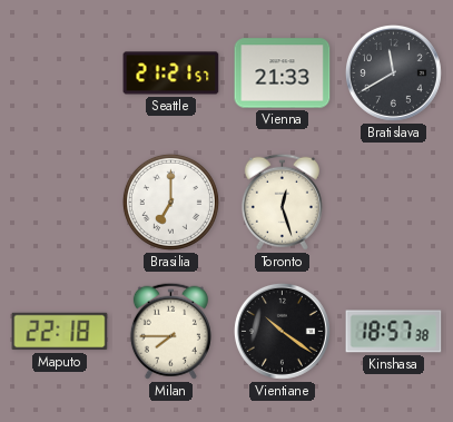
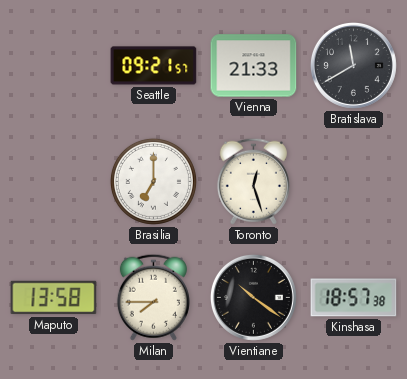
Seattle: 21:21 -> 09:21
Maputo: 22:18 -> 13:58
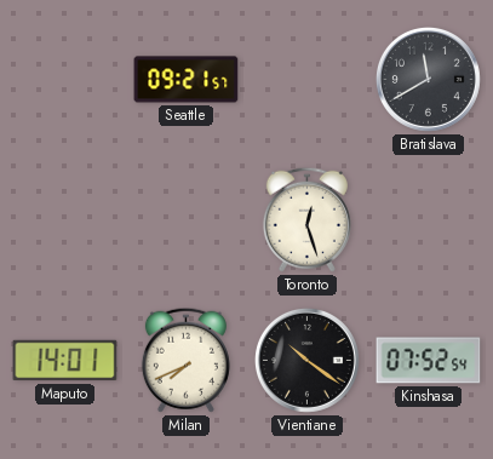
Vienna: 21:33 -> none
Brasilia: 7:00 -> none
Maputo: 13:58 -> 14:01
Milan: 7:45 -> 7:41
Kinshasa: 18:57 -> 07:52
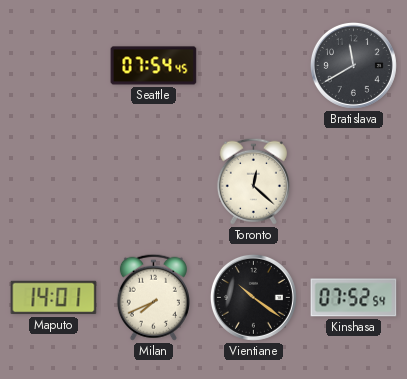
Seattle: 09:21 -> 07:54
Toronto: 12:27 -> 12:22
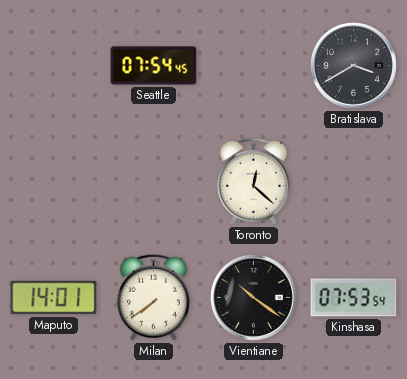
Bratislava: 11:40 -> 3:40
Milan: 7:41 -> 7:39
Kinshasa: 07:52 -> 07:53
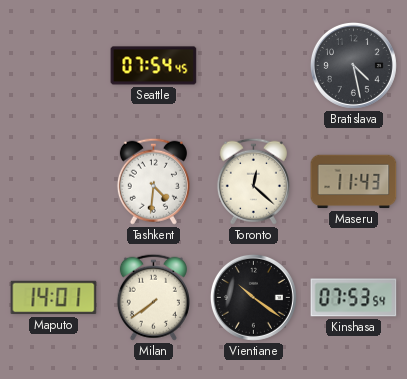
Bratislava: 3:40 -> 4:28
Tashkent: none -> 4:31
Maseru: none -> 11:43
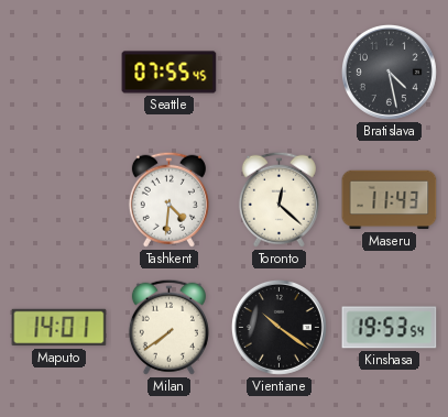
Seattle: 07:54 -> 07:55
Kinshasa: 07:53 -> 19:53
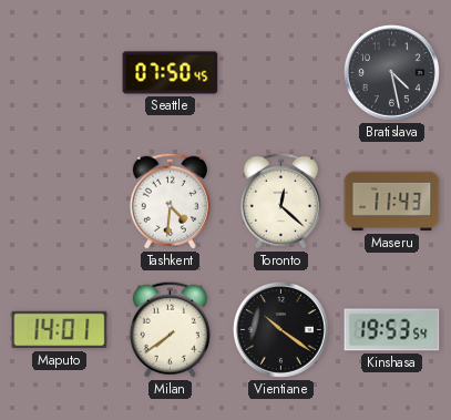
Seattle: 07:55 -> 07:50
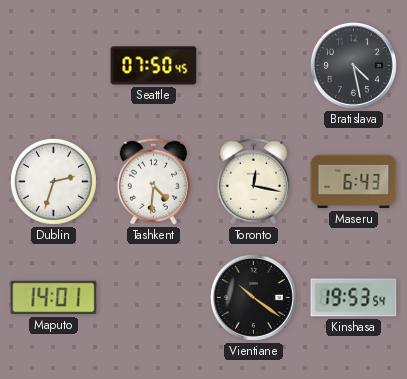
Dublin: none -> 2:33
Toronto: 12:22 -> 12:17
Maseru: 11:43 -> 6:43
Milan: 7:39 -> none
